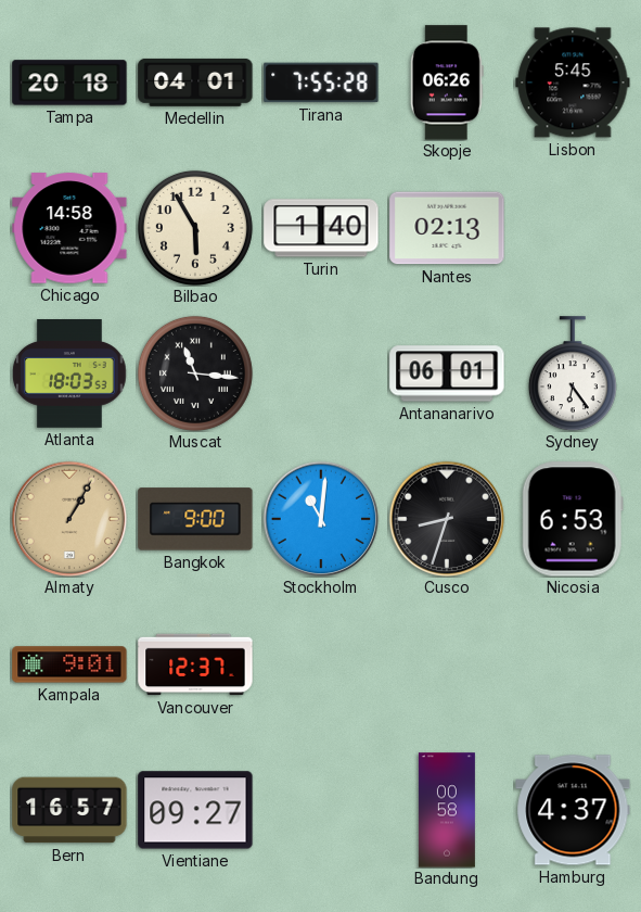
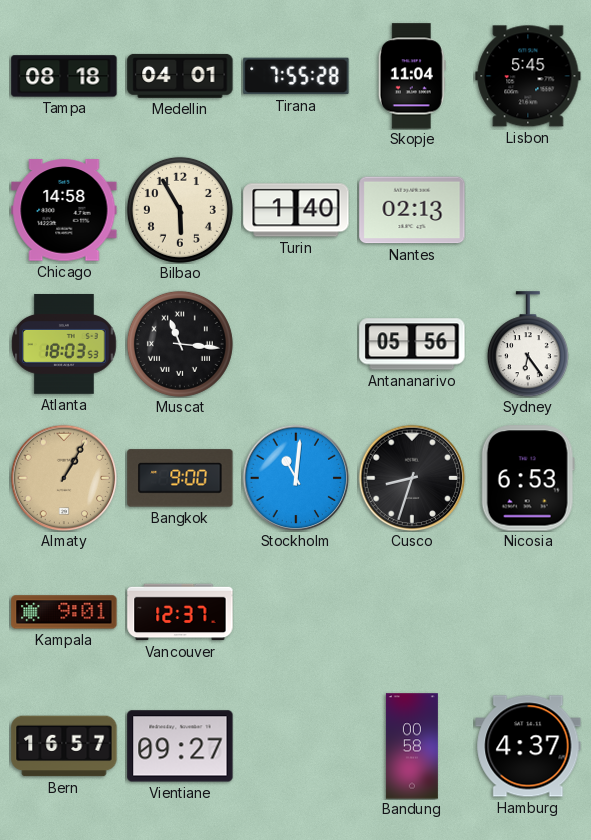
Tampa: 20:18 -> 08:18
Skopje: 06:26 -> 11:04
Antananarivo: 06:01 -> 05:56
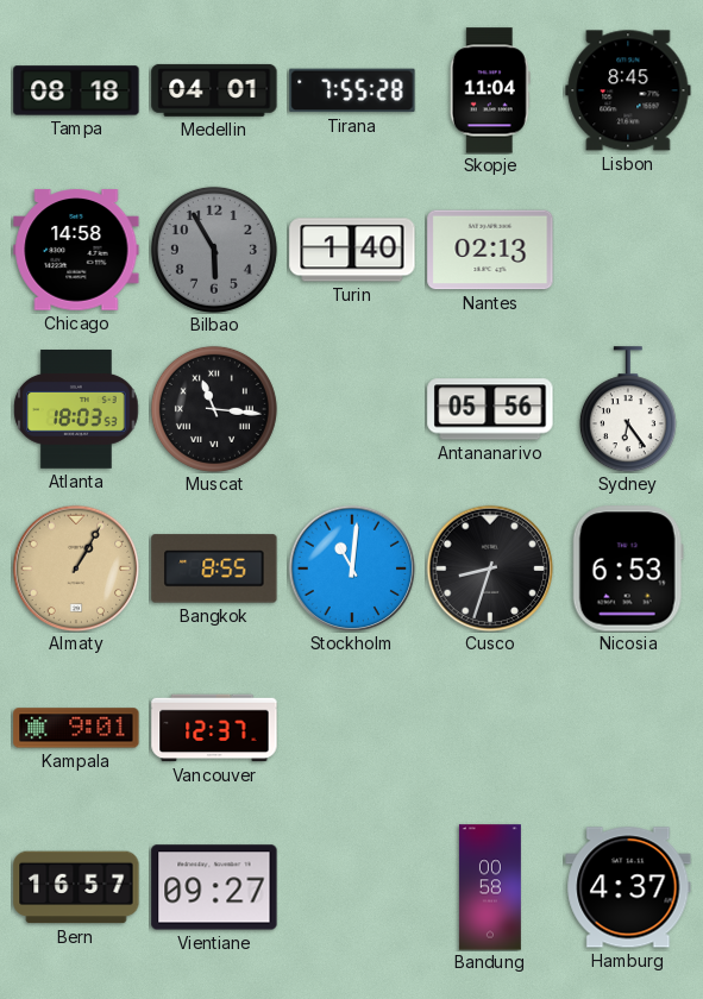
Lisbon: 5:45 -> 8:45
Bilbao dial: cream -> grey
Bangkok: 9:00 -> 8:55
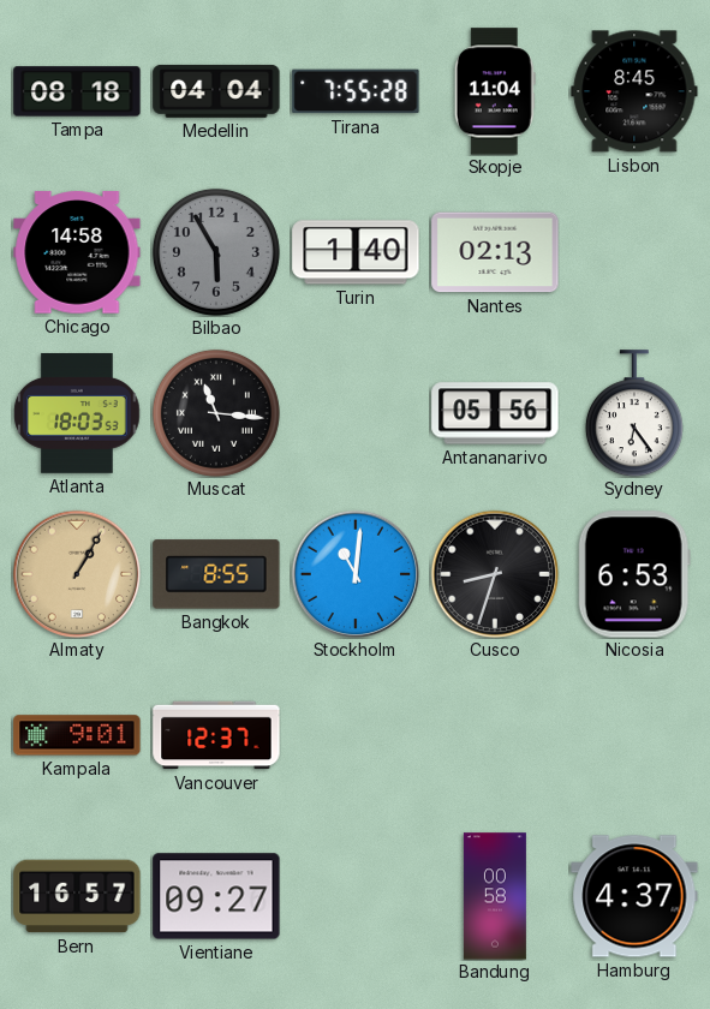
Medellin: 04:01 -> 04:04
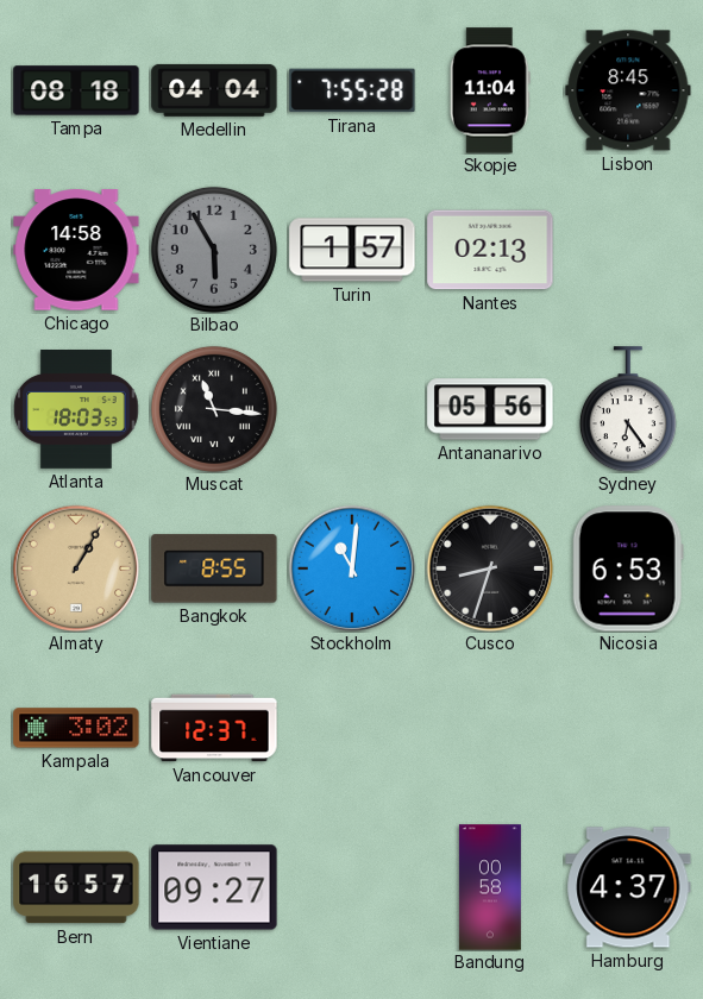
Turin: 1:40 -> 1:57
Kampala: 9:01 -> 3:02
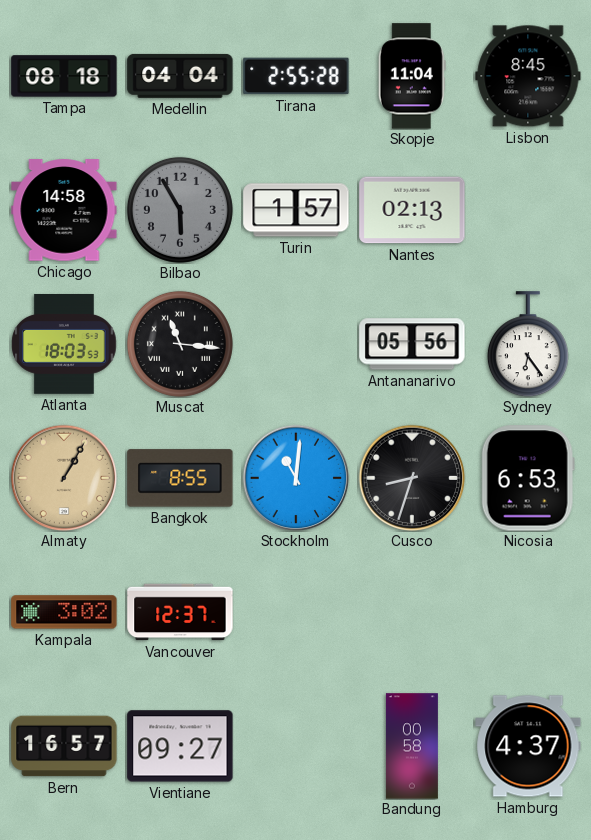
Tirana: 7:55 -> 2:55
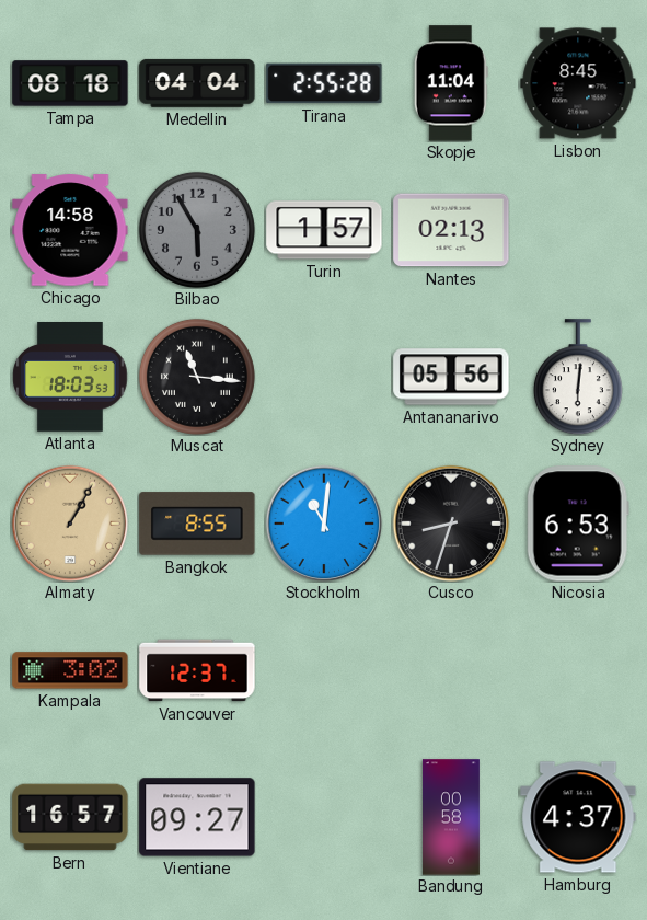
Sydney: 6:24 -> 6:01
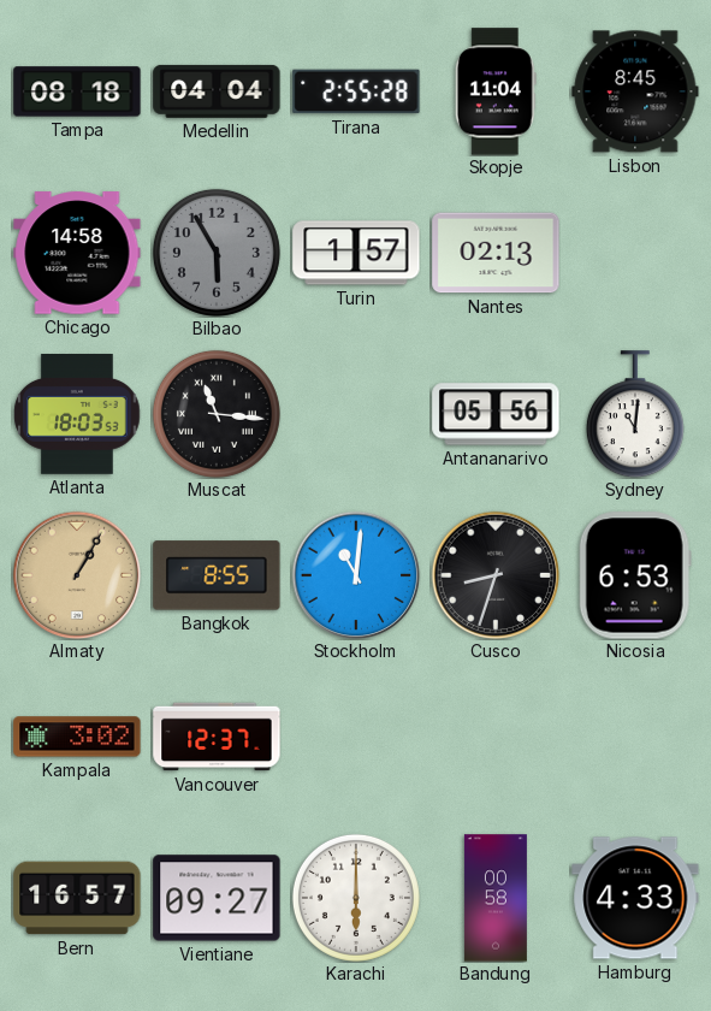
Sydney: 6:01 -> 11:01
Karachi: none -> 6:00
Hamburg: 4:37 -> 4:33
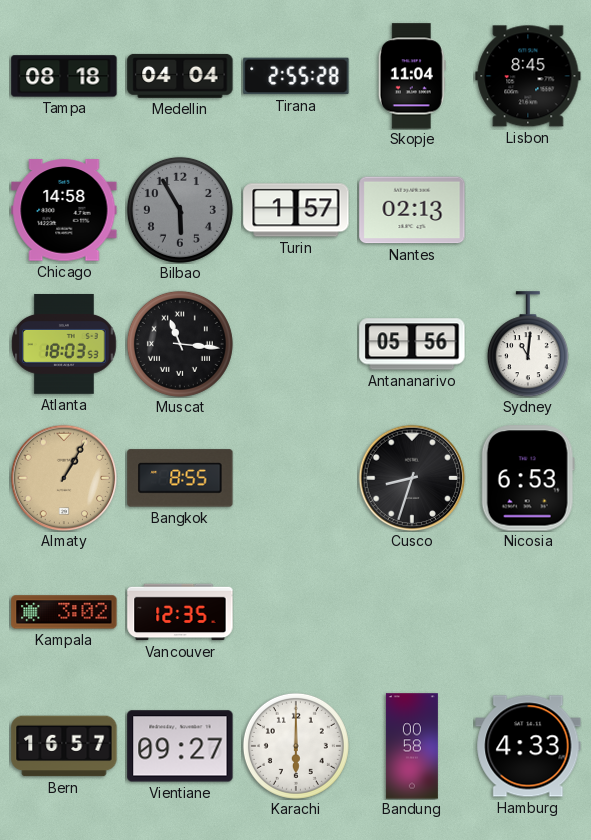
Stockholm: 11:01 -> none
Vancouver: 12:37 -> 12:35
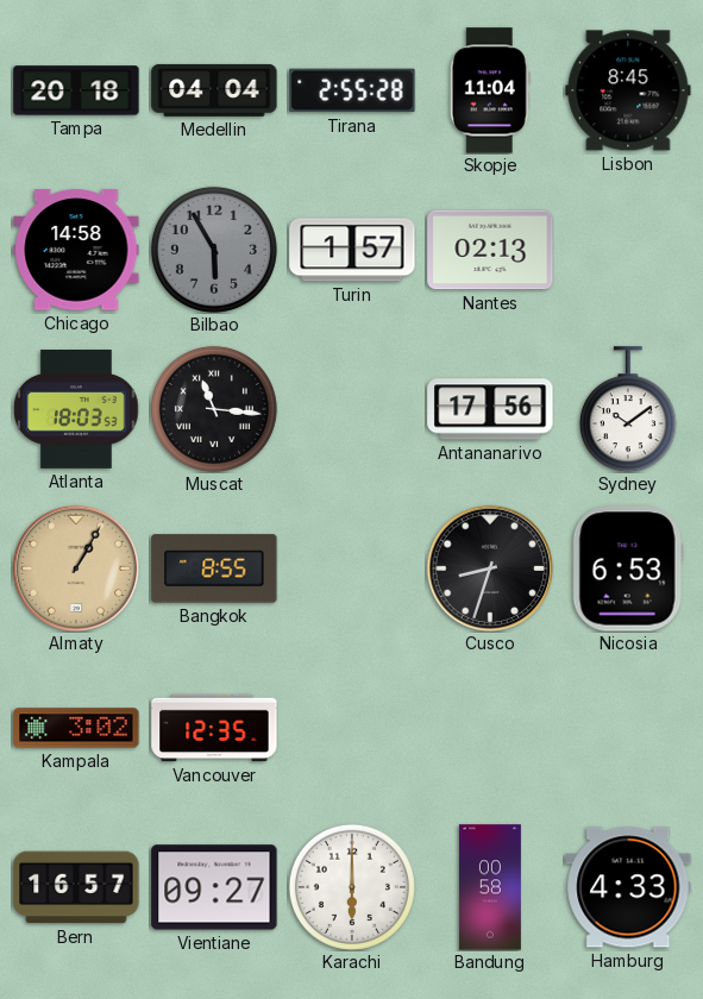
Tampa: 08:18 -> 20:18
Antananarivo: 05:56 -> 17:56
Sydney: 11:01 -> 10:09
